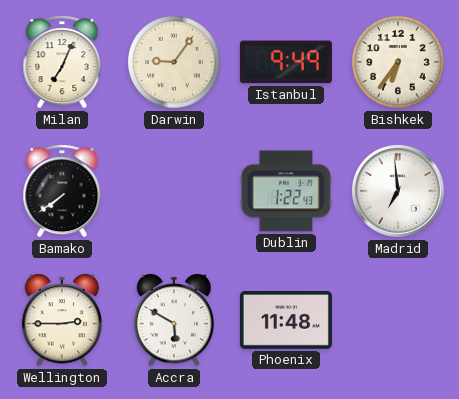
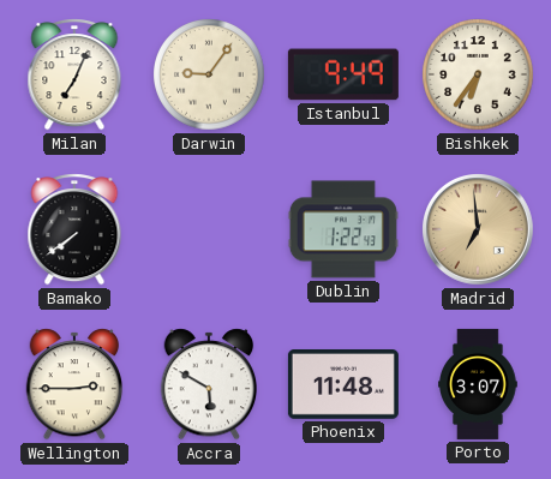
Madrid dial: white -> champagne
Porto: none -> 3:07
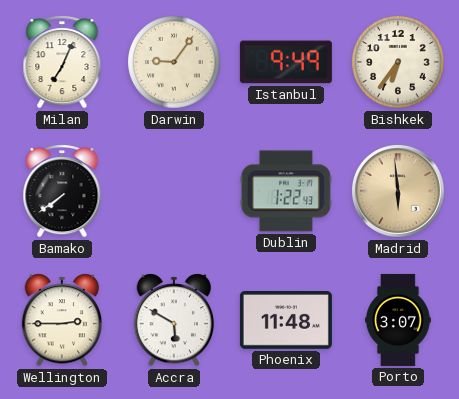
Madrid: 6:59 -> 5:59
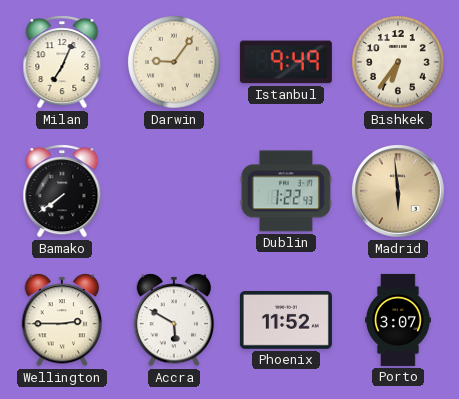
Phoenix: 11:48 -> 11:52
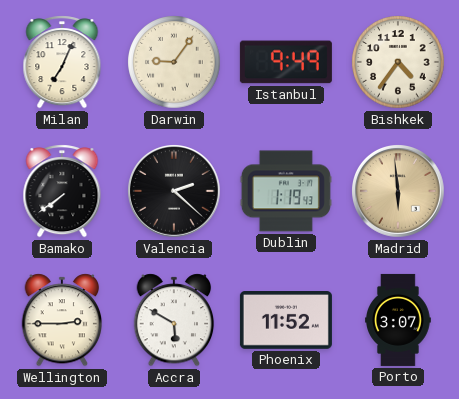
Bishkek: 6:36 -> 4:36
Valencia: none -> 2:22
Dublin: 1:22 -> 1:19
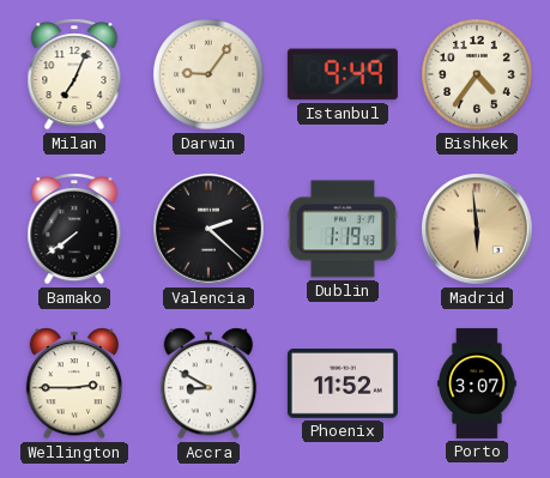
Accra: 5:50 -> 8:50
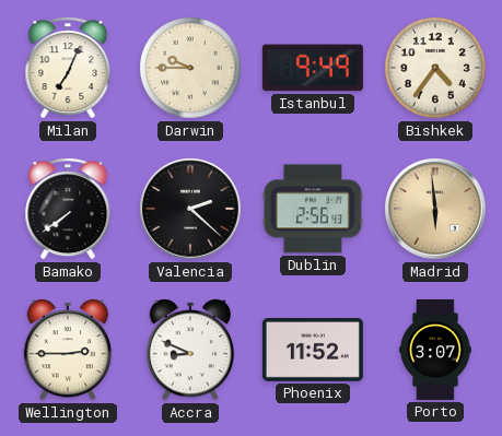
Darwin: 9:06 -> 9:45
Dublin: 1:19 -> 2:56
Accra: 8:50 -> 8:49
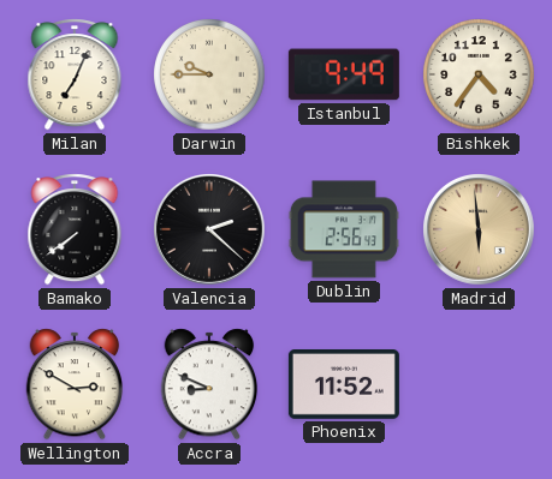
Wellington: 2:45 -> 2:50
Porto: 3:07 -> none
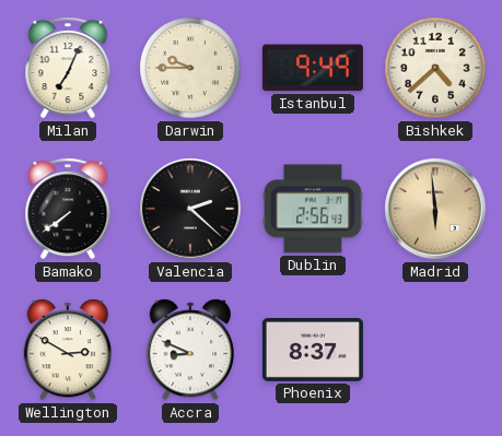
Bishkek: 4:36 -> 4:38
Phoenix: 11:52 -> 8:37
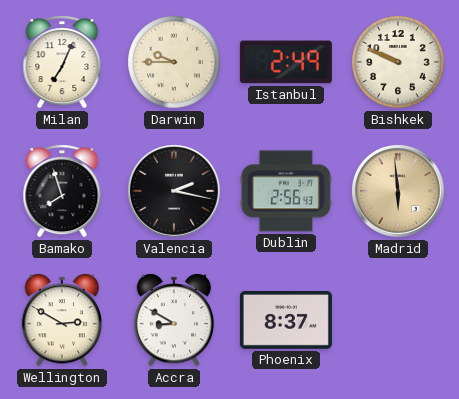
Istanbul: 9:49 -> 2:49
Bishkek: 4:38 -> 9:49
Bamako: 7:39 -> 7:57
Valencia: 2:22 -> 2:17
Accra: 8:49 -> 8:50
